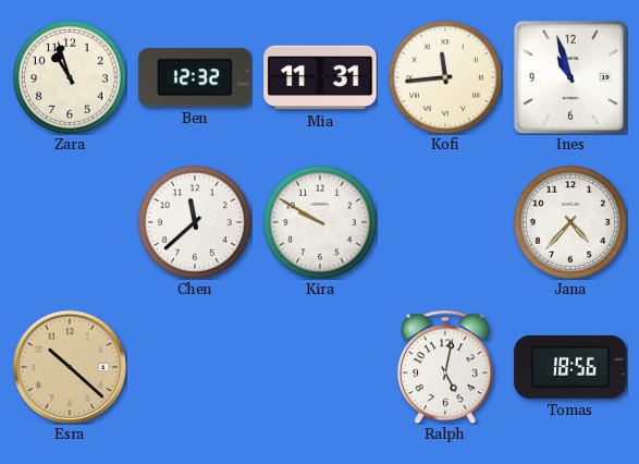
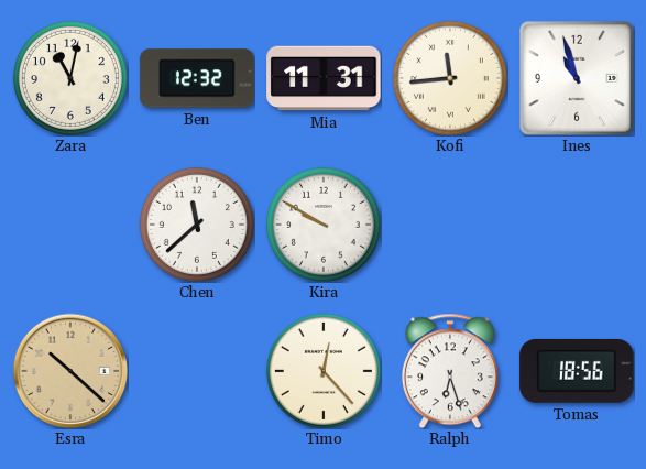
Zara: 10:57 -> 11:02
Jana: 4:37 -> none
Timo: none -> 12:23
Ralph: 5:02 -> 6:27
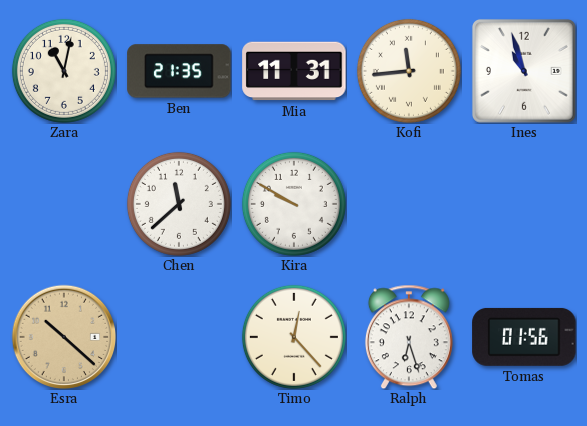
Ben: 12:32 -> 21:35
Tomas: 18:56 -> 01:56
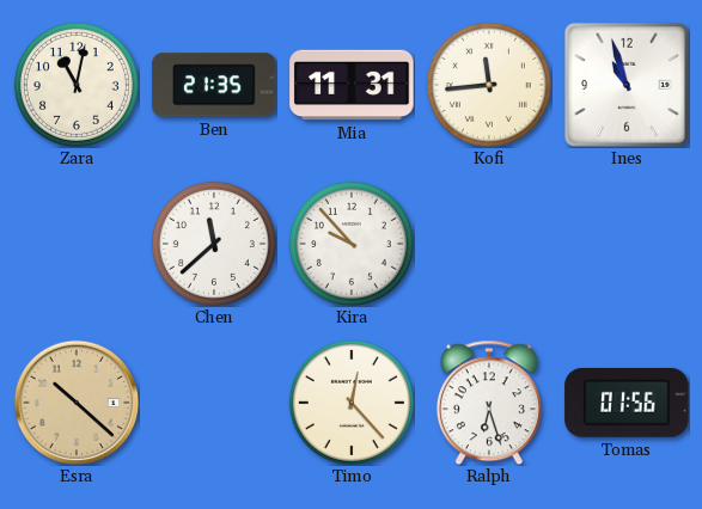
Kira: 9:50 -> 9:53
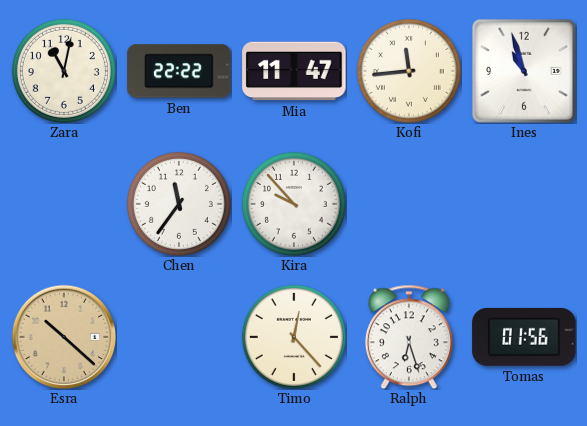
Ben: 21:35 -> 22:22
Mia: 11:31 -> 11:47
Chen: 11:38 -> 11:36
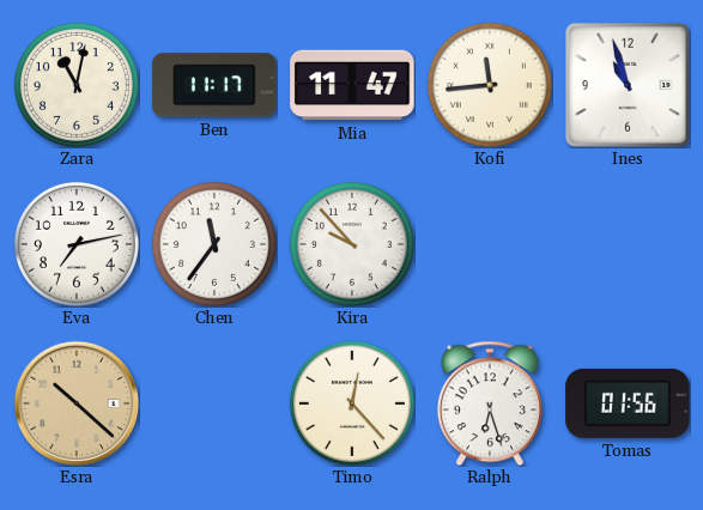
Ben: 22:22 -> 11:17
Eva: none -> 7:13
